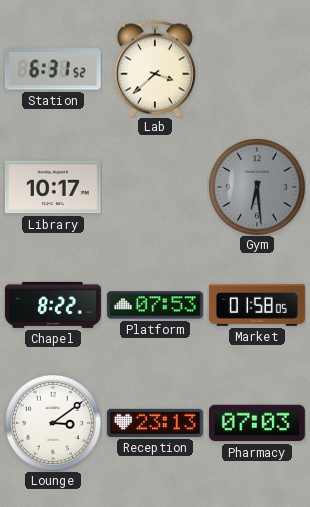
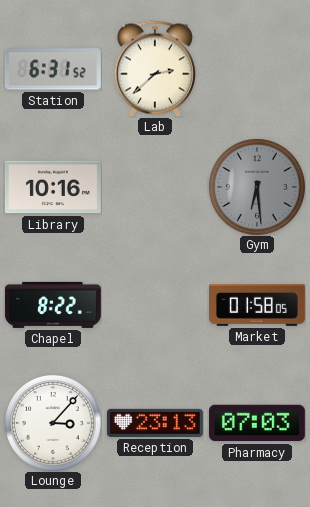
Lab: 3:38 -> 2:38
Library: 10:17 -> 10:16
Platform: 07:53 -> none
Lounge: 3:09 -> 3:07
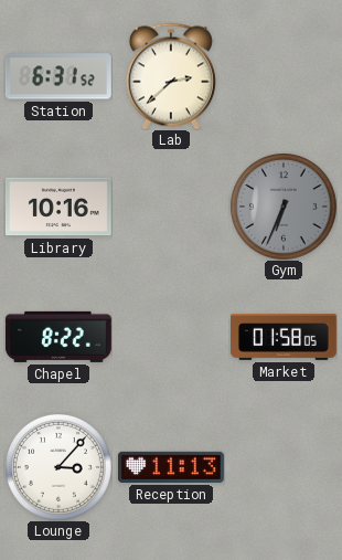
Gym: 6:29 -> 6:34
Reception: 23:13 -> 11:13
Pharmacy: 07:03 -> none
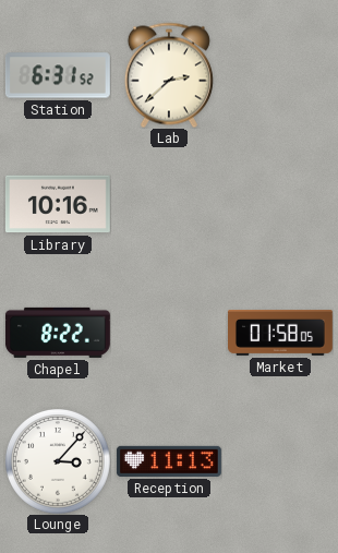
Gym: 6:34 -> none
